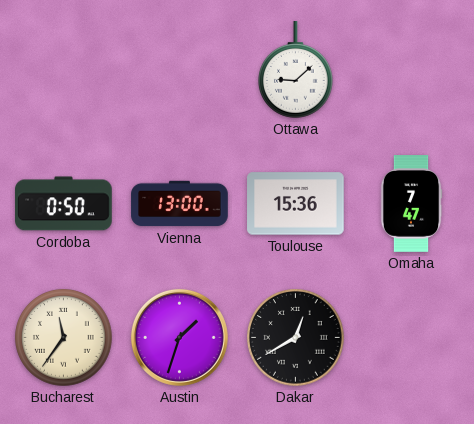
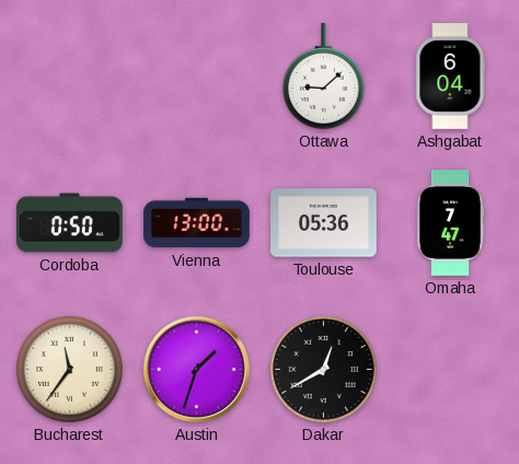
Ashgabat: none -> 6:04
Toulouse: 15:36 -> 05:36
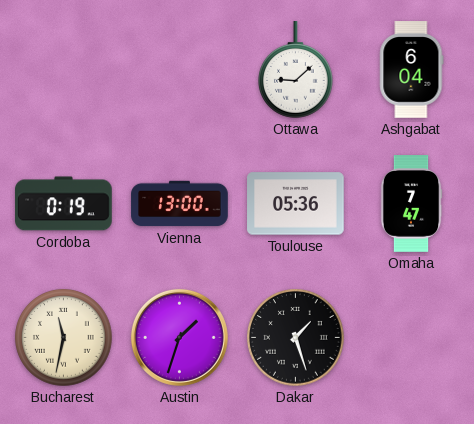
Cordoba: 0:50 -> 0:19
Bucharest: 11:36 -> 11:32
Dakar: 12:40 -> 1:27
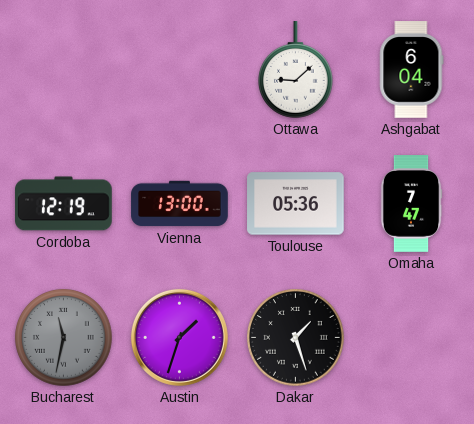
Cordoba: 0:19 -> 12:19
Bucharest dial: cream -> grey
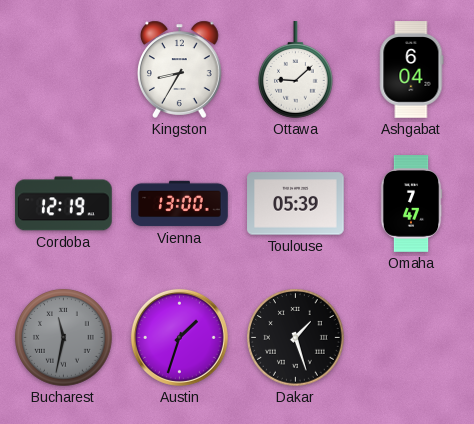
Kingston: none -> 8:35
Toulouse: 05:36 -> 05:39
